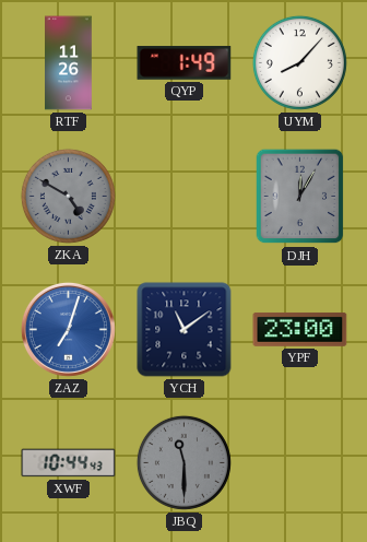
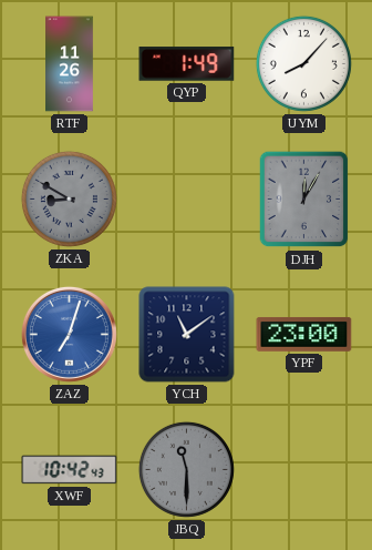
ZKA: 4:50 -> 8:50
XWF: 10:44 -> 10:42
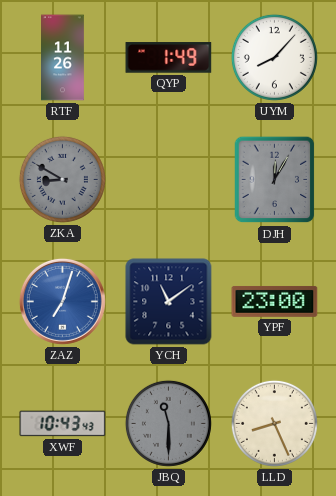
XWF: 10:42 -> 10:43
LLD: none -> 8:26
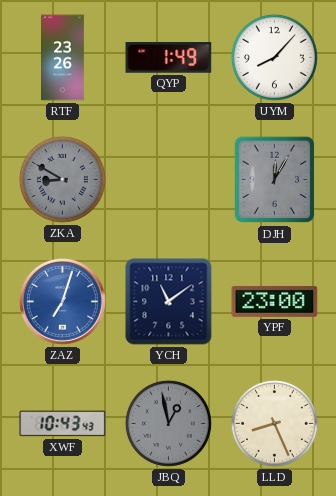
RTF: 11:26 -> 23:26
JBQ: 11:30 -> 12:58
